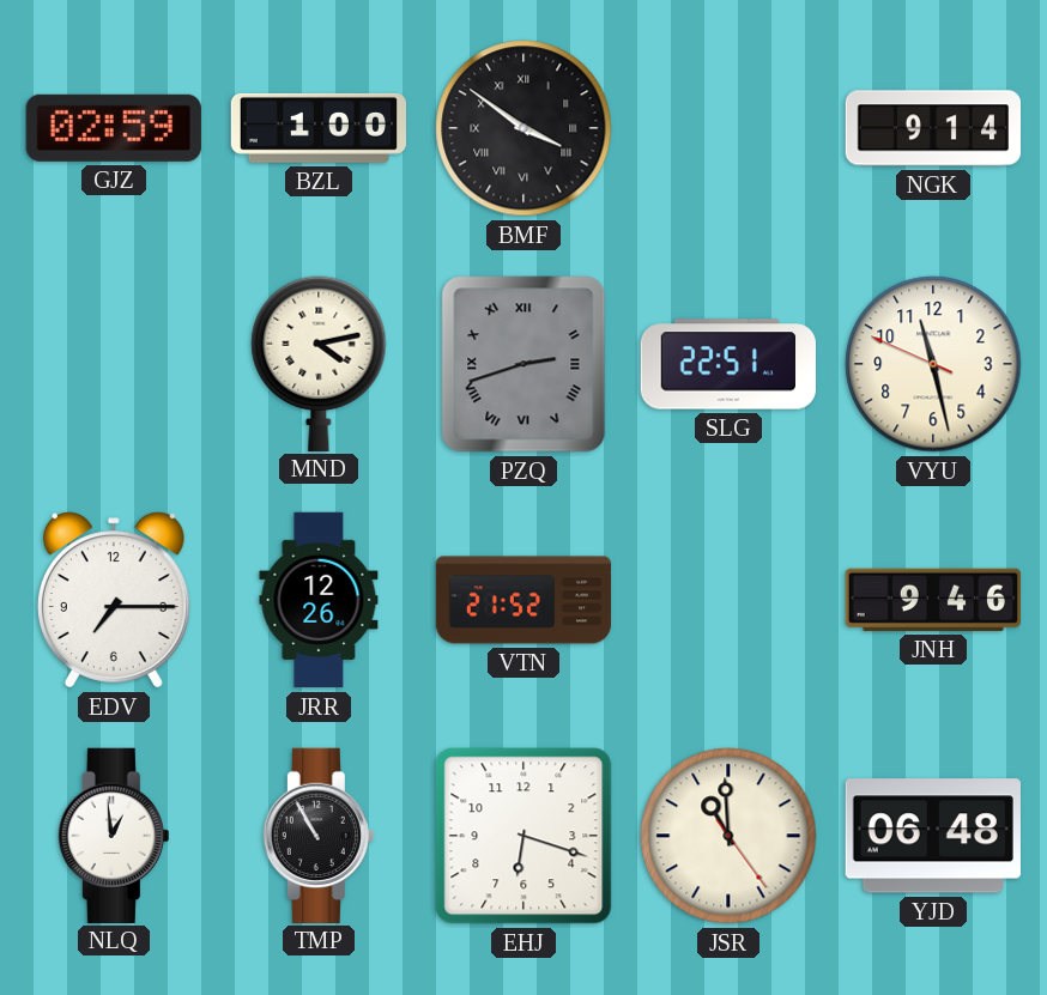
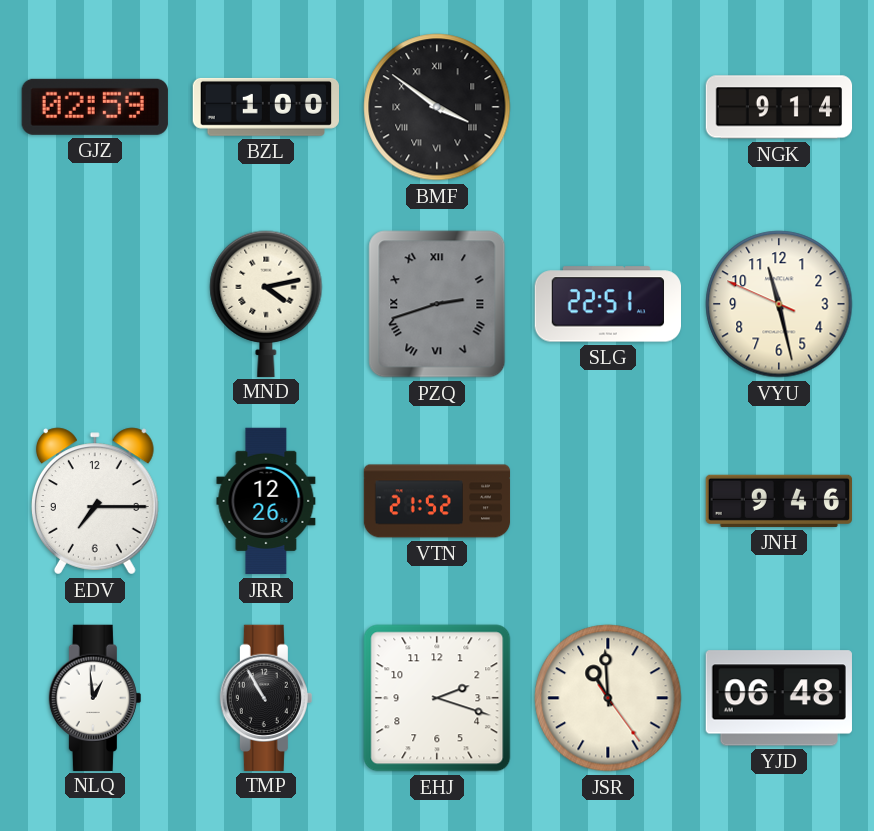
EHJ: 6:18 -> 2:18
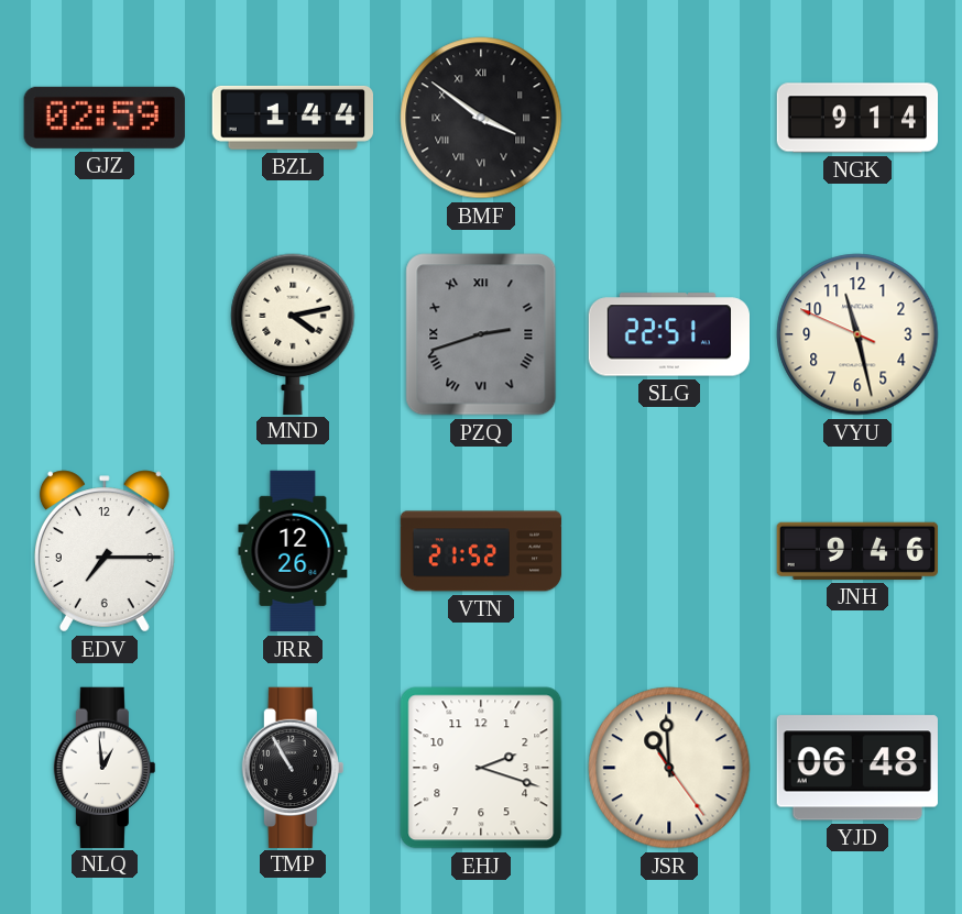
BZL: 1:00 -> 1:44
